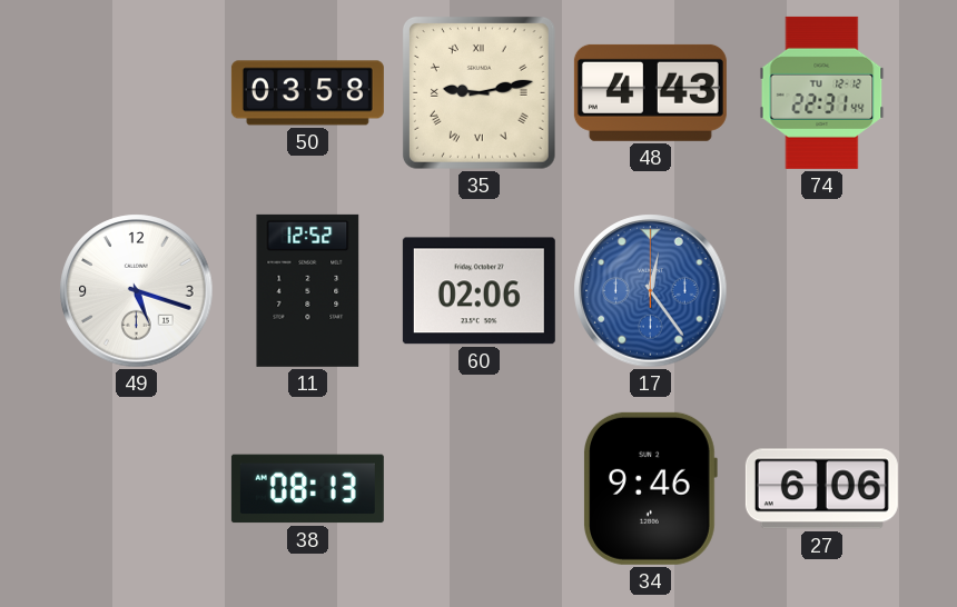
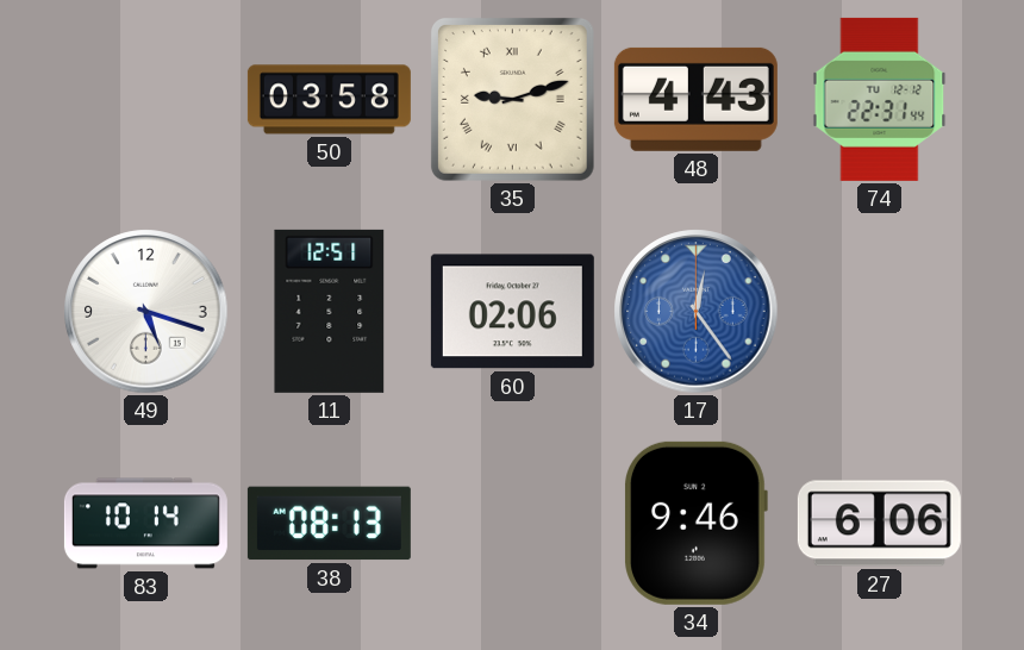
35: 9:13 -> 9:12
11: 12:52 -> 12:51
83: none -> 10:14
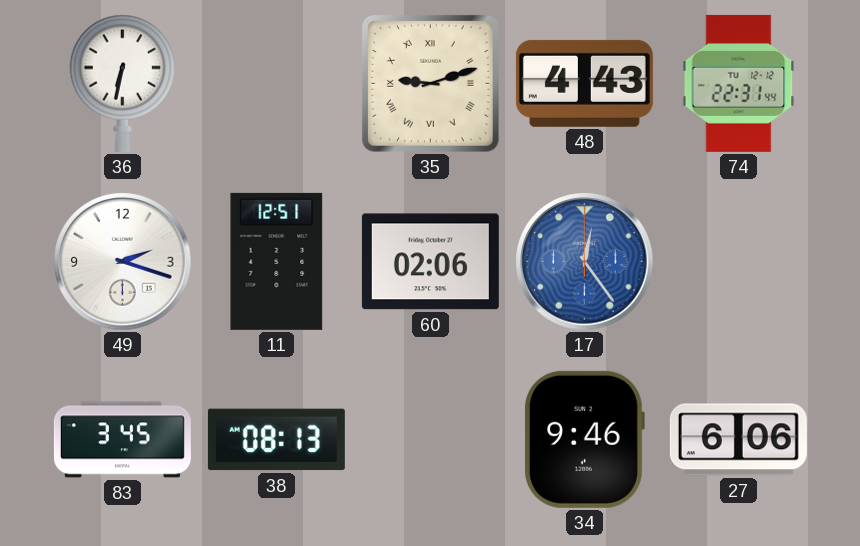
36: none -> 6:32
50: 03:58 -> none
49: 5:18 -> 2:18
83: 10:14 -> 3:45
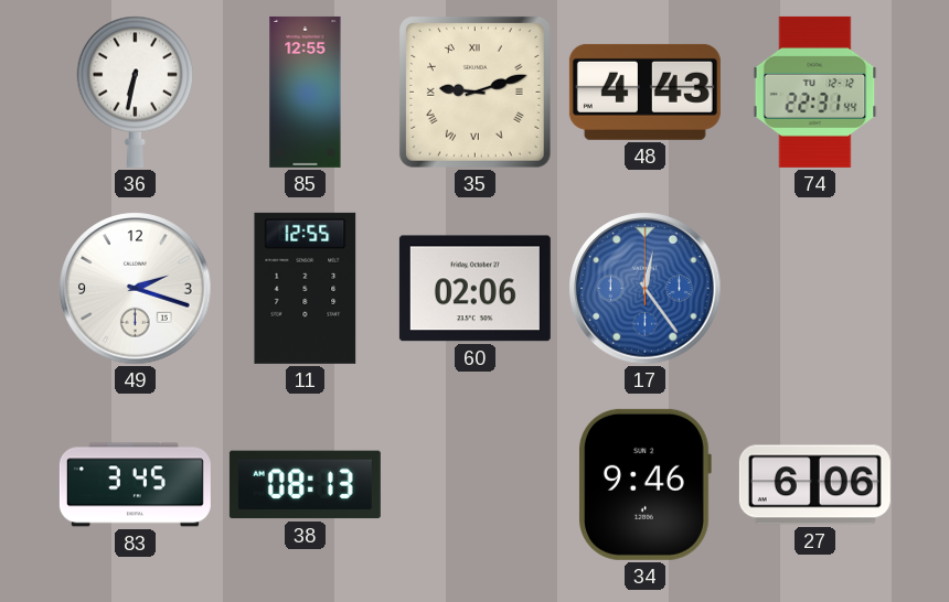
85: none -> 12:55
11: 12:51 -> 12:55
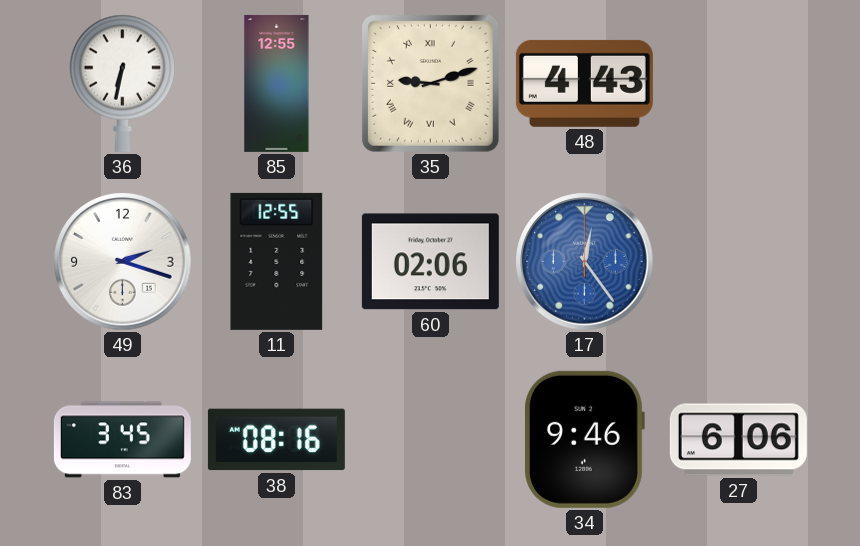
74: 22:31 -> none
38: 08:13 -> 08:16
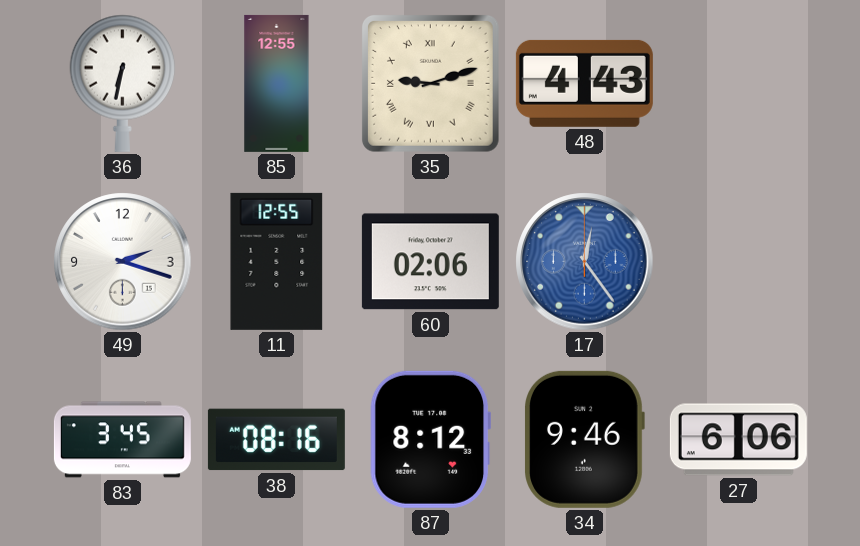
87: none -> 8:12
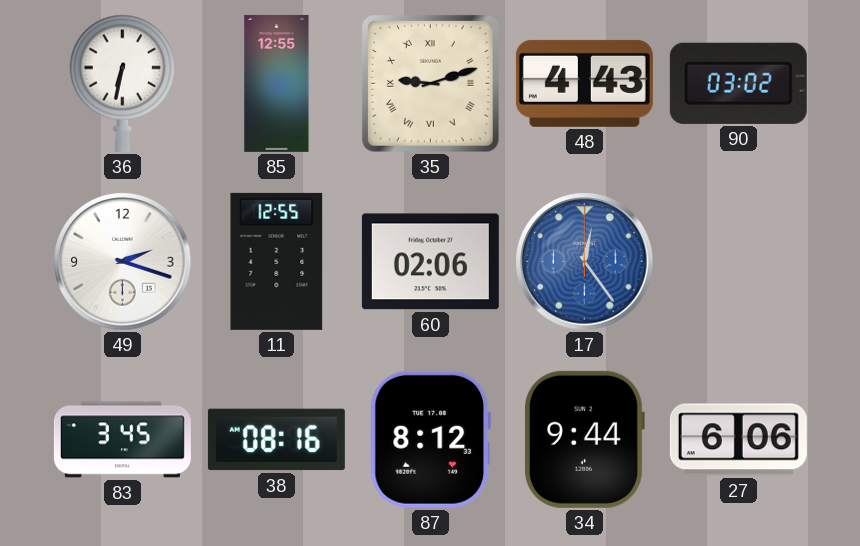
90: none -> 03:02
34: 9:46 -> 9:44
